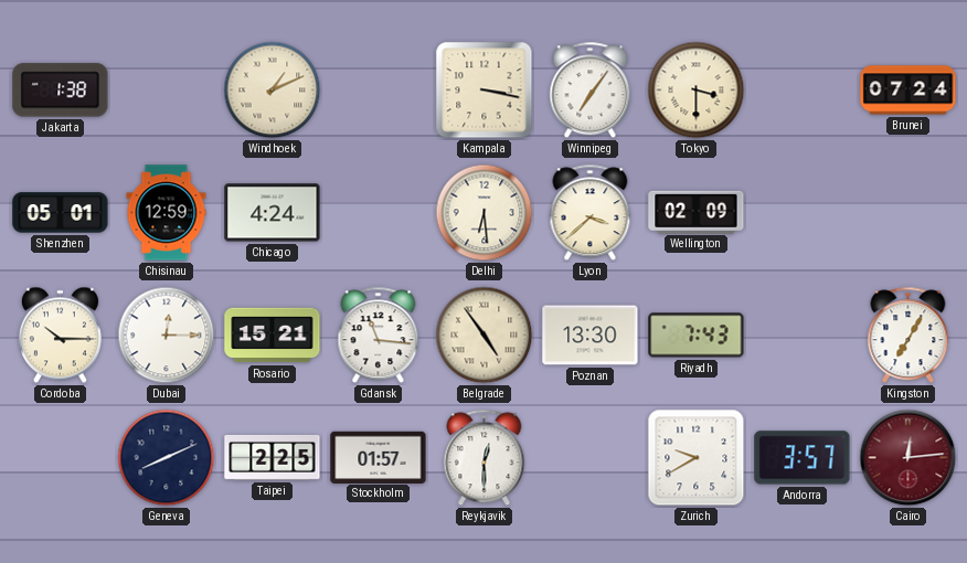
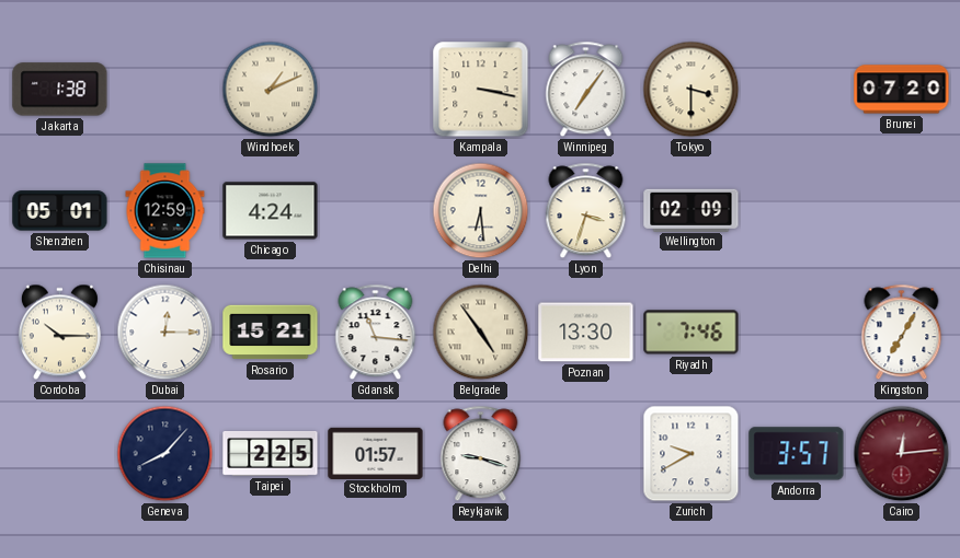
Brunei: 07:24 -> 07:20
Lyon: 3:38 -> 3:33
Riyadh: 7:43 -> 7:46
Geneva: 8:11 -> 8:07
Reykjavik: 12:30 -> 9:18
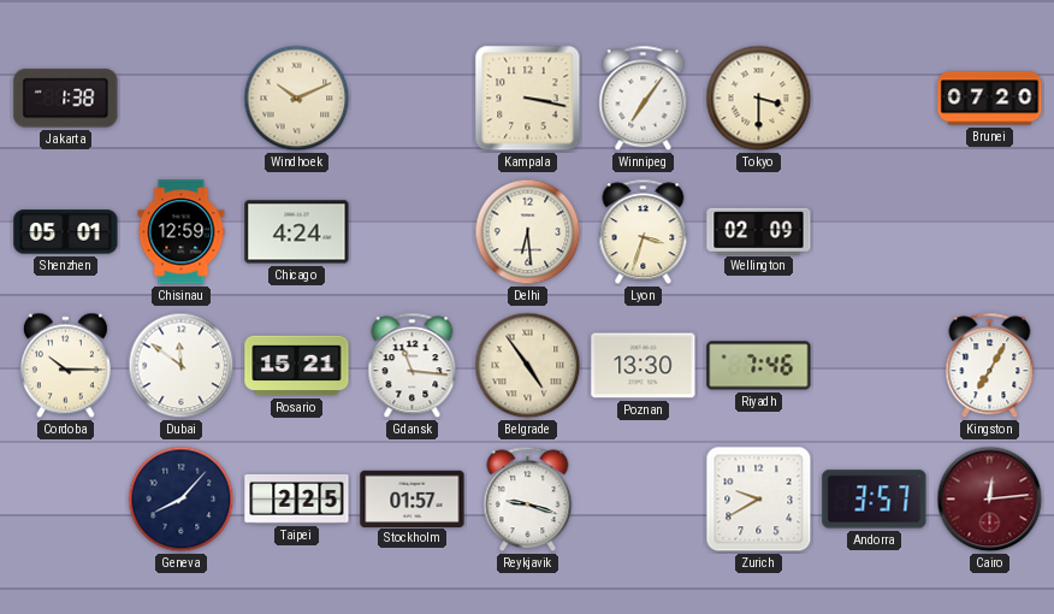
Windhoek: 1:11 -> 10:11
Dubai: 12:15 -> 11:51
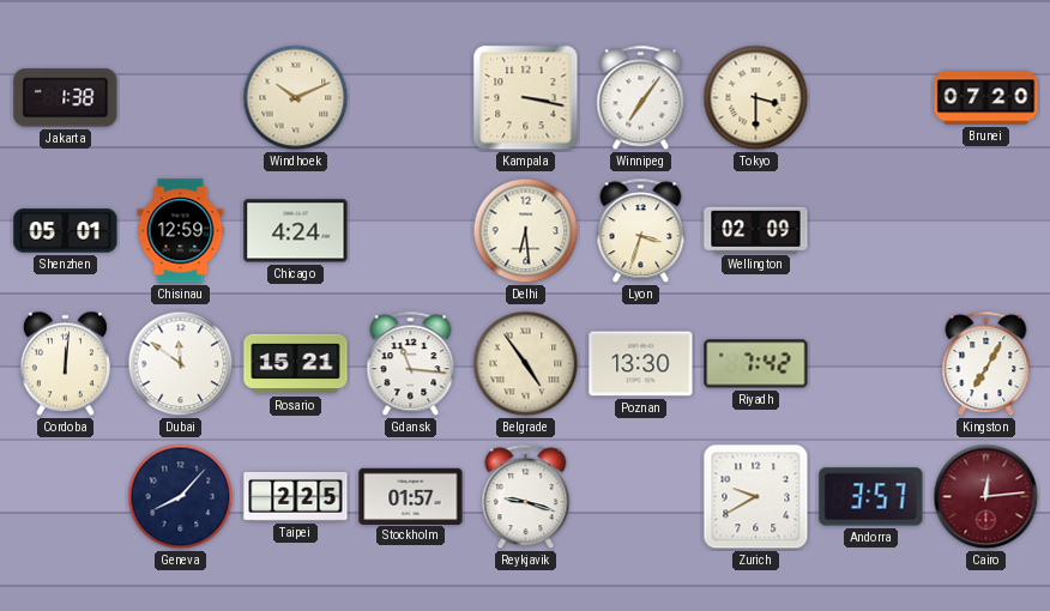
Cordoba: 10:15 -> 12:01
Riyadh: 7:46 -> 7:42
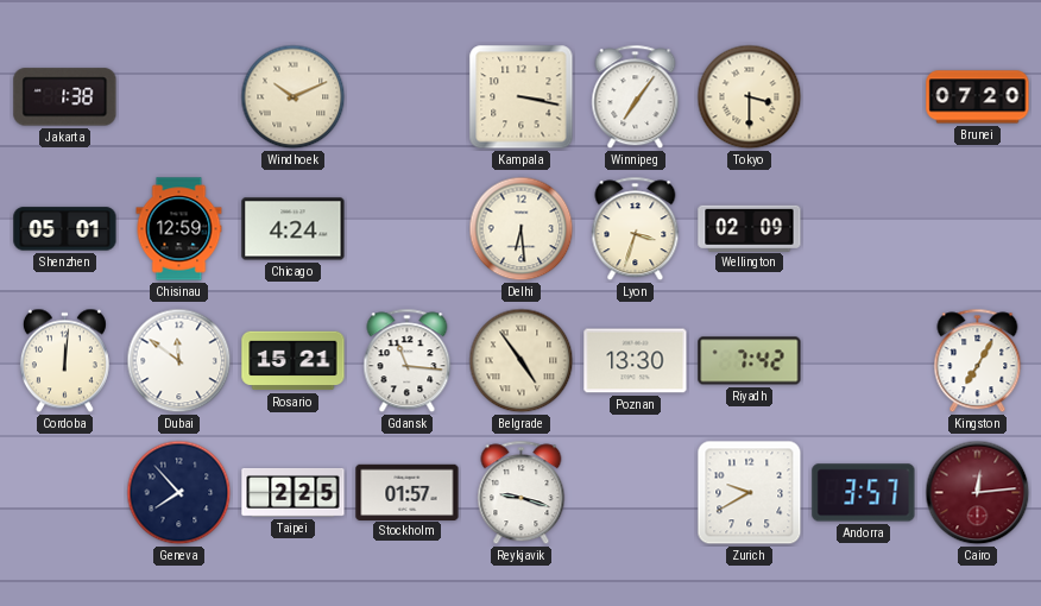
Geneva: 8:07 -> 7:53
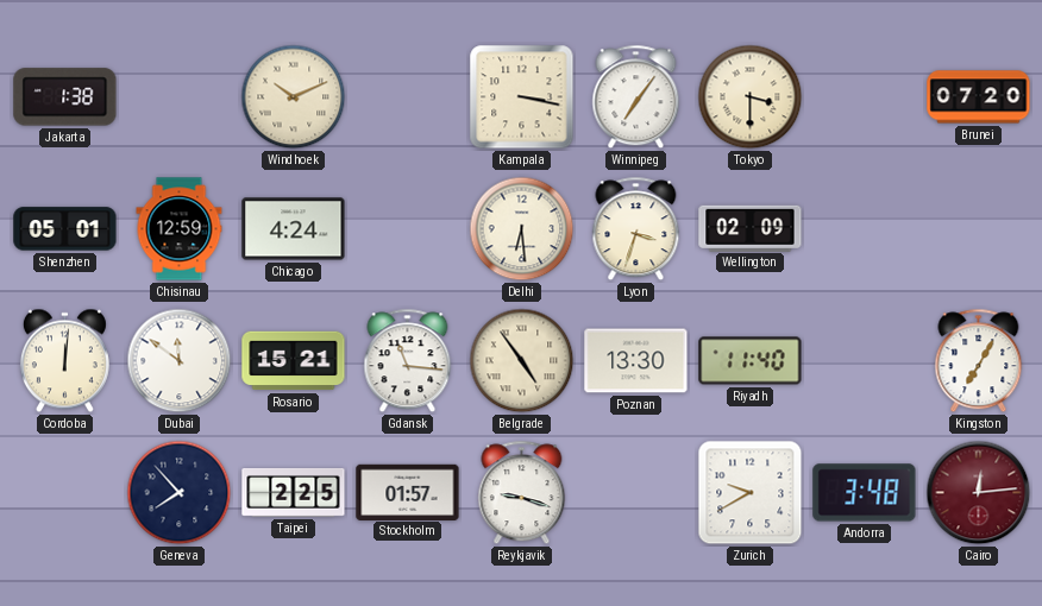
Riyadh: 7:42 -> 11:40
Andorra: 3:57 -> 3:48
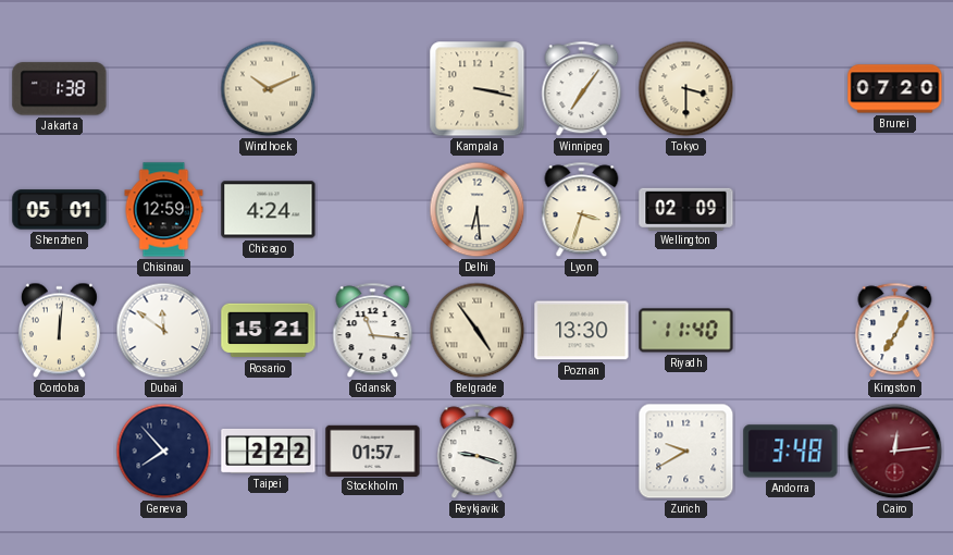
Taipei: 2:25 -> 2:22
